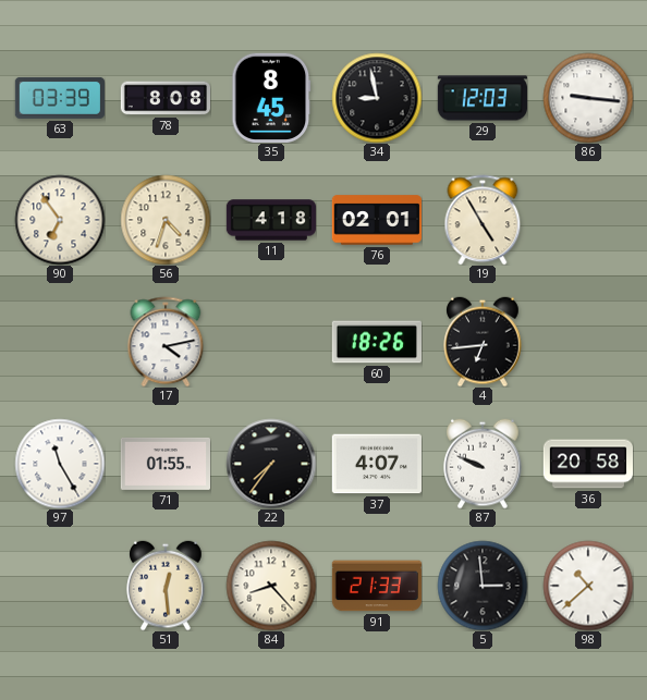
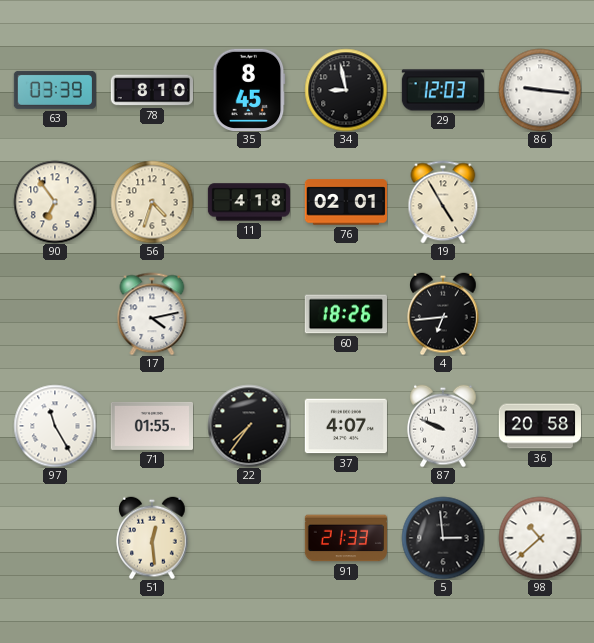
78: 8:08 -> 8:10
84: 8:23 -> none
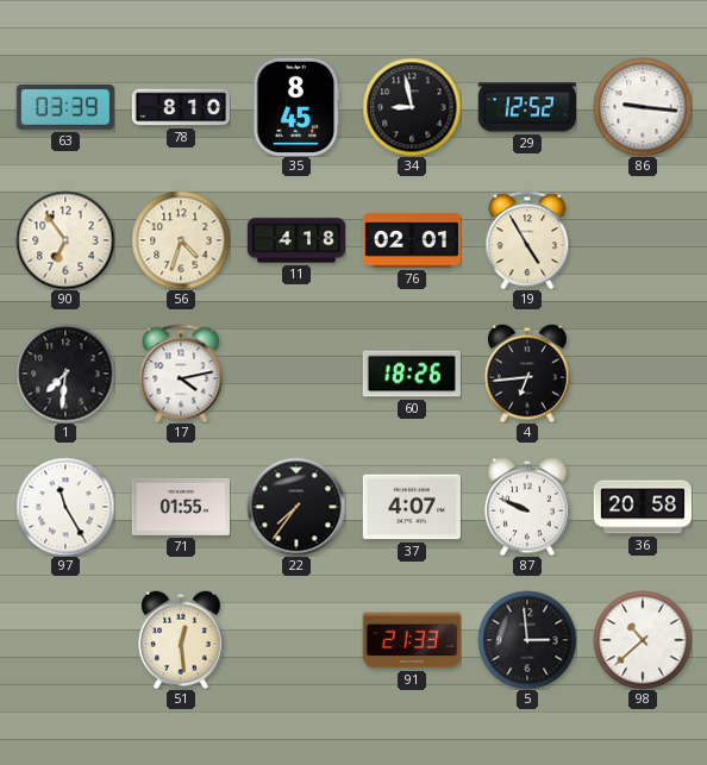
29: 12:03 -> 12:52
1: none -> 7:31
